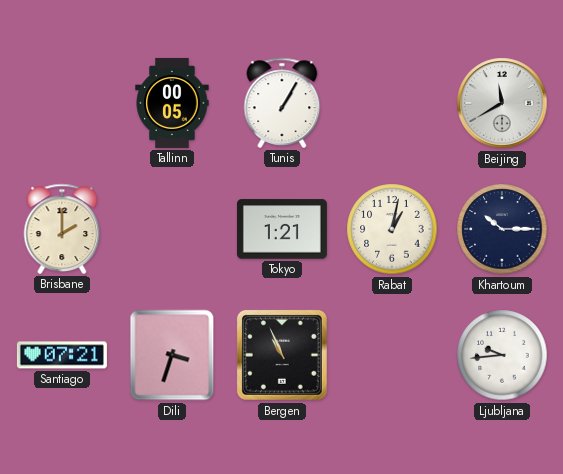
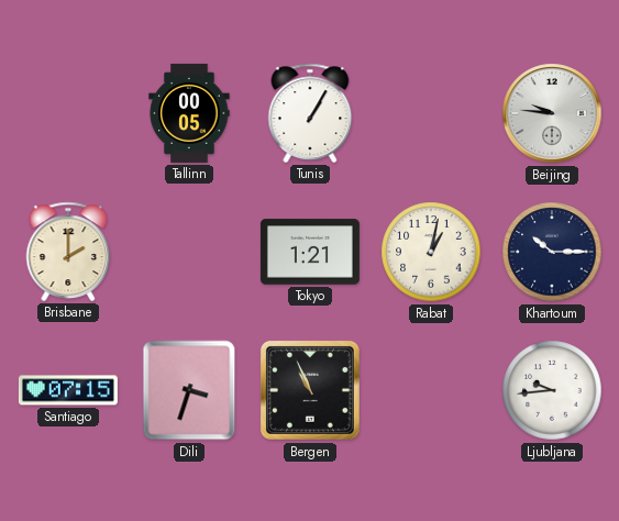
Beijing: 11:40 -> 9:46
Santiago: 07:21 -> 07:15
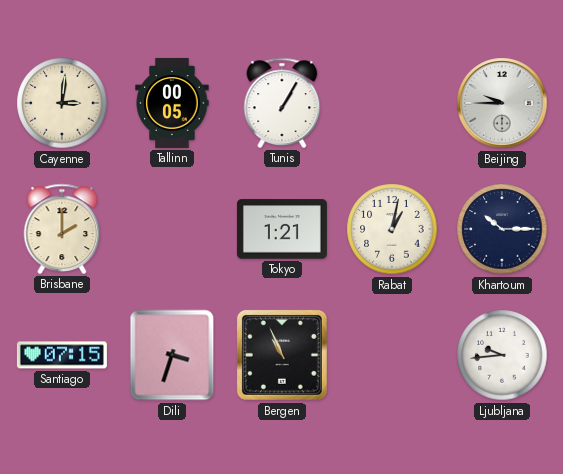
Cayenne: none -> 3:01
Beijing: 9:46 -> 9:45
